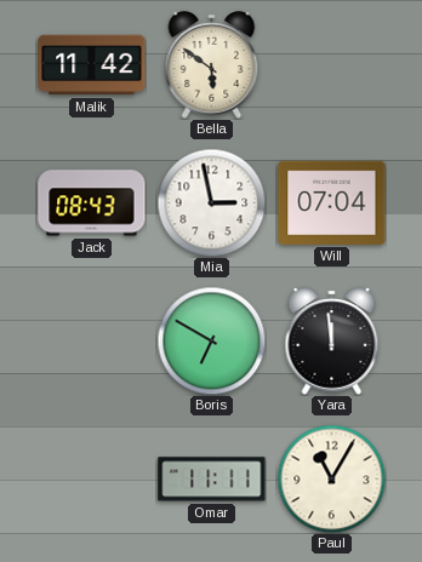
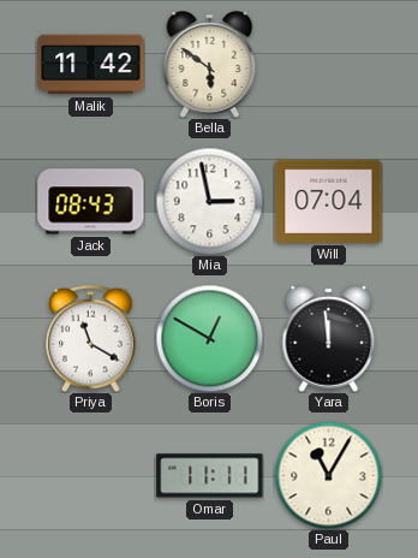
Priya: none -> 11:20
Boris: 6:50 -> 12:50
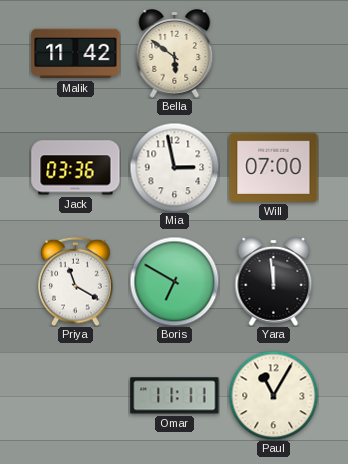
Jack: 08:43 -> 03:36
Will: 07:04 -> 07:00
Boris: 12:50 -> 6:50
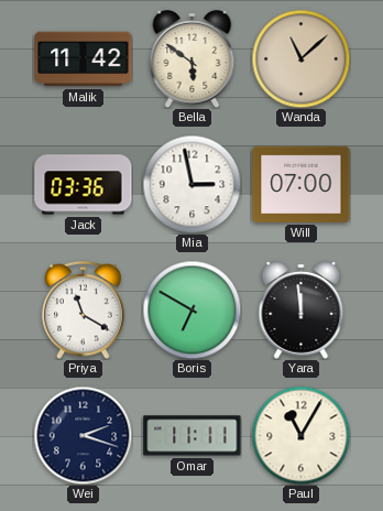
Wanda: none -> 11:08
Wei: none -> 2:18
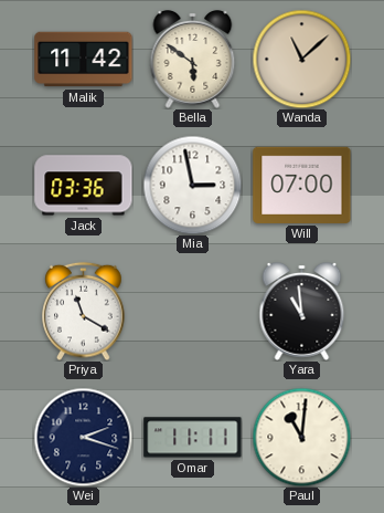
Boris: 6:50 -> none
Yara: 11:59 -> 10:59
Paul: 11:05 -> 11:01
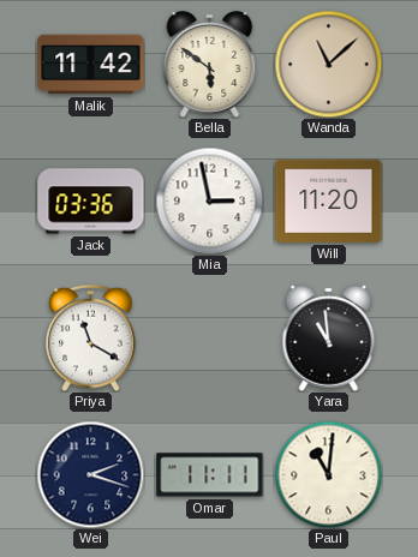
Will: 07:00 -> 11:20
